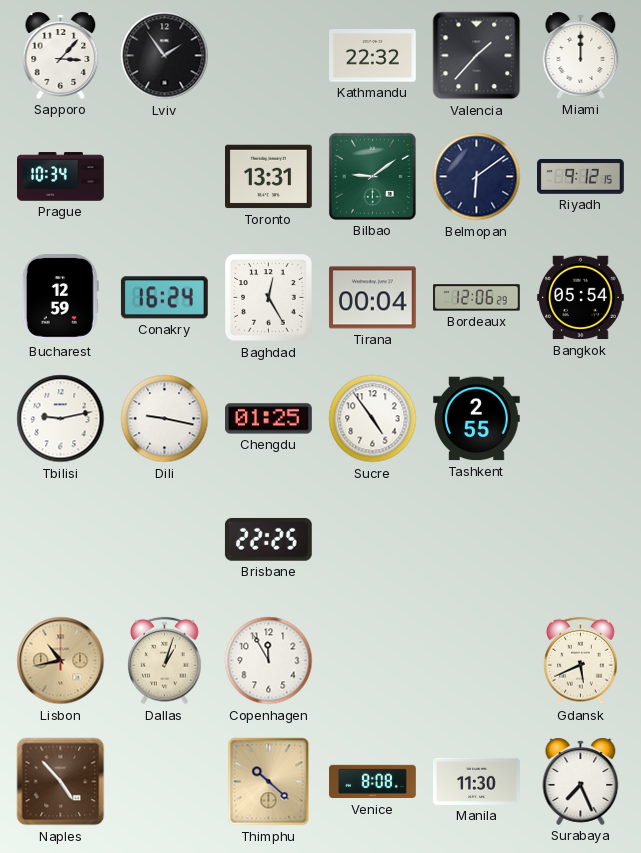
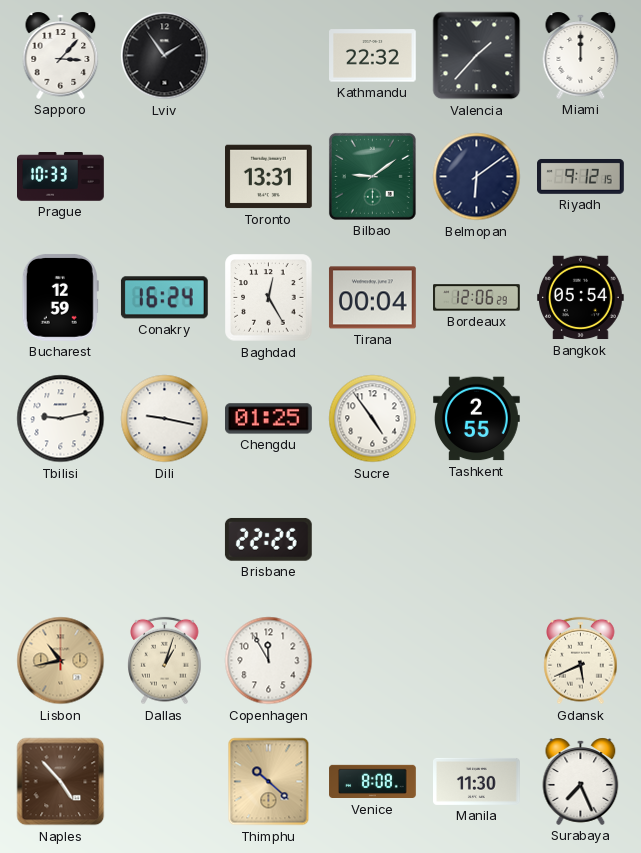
Prague: 10:34 -> 10:33
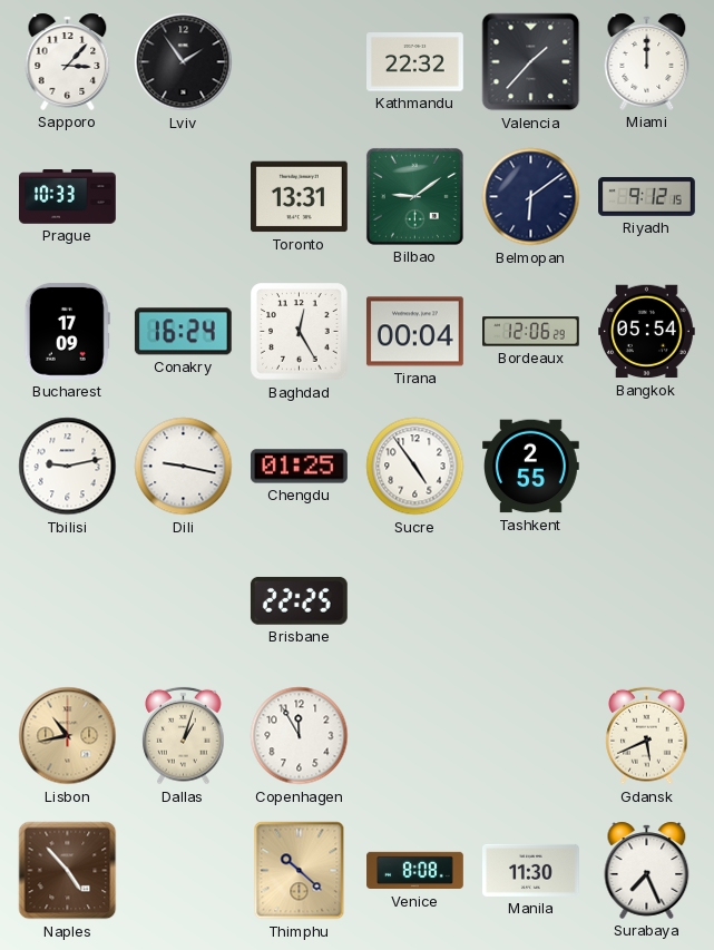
Bucharest: 12:59 -> 17:09
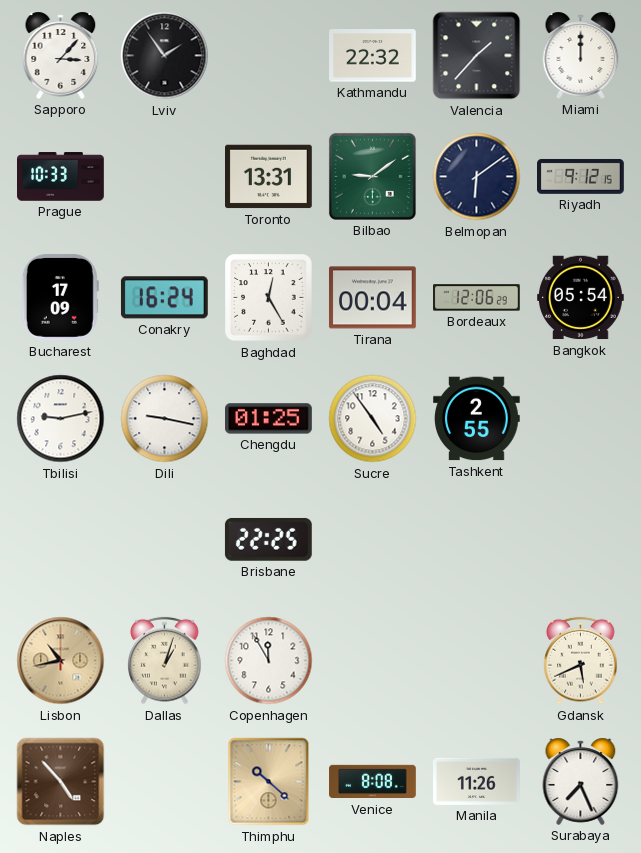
Manila: 11:30 -> 11:26
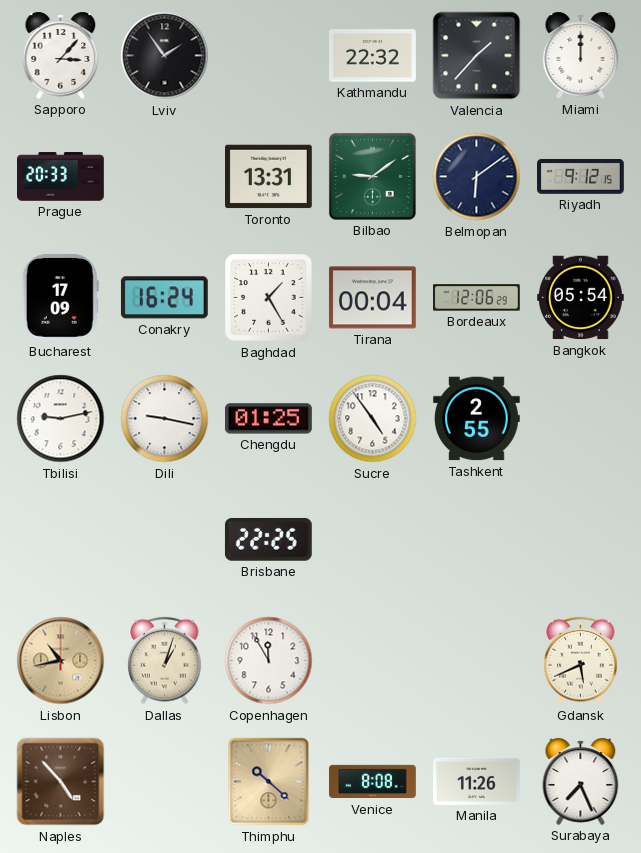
Prague: 10:33 -> 20:33
Baghdad: 12:25 -> 1:25
